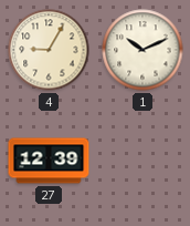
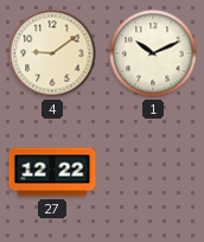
4: 9:05 -> 9:09
27: 12:39 -> 12:22
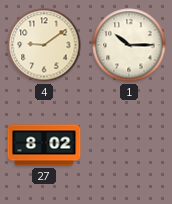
1: 10:11 -> 10:15
27: 12:22 -> 8:02
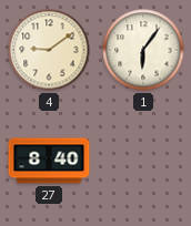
1: 10:15 -> 6:06
27: 8:02 -> 8:40
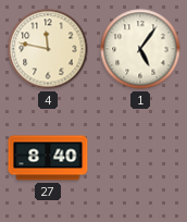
4: 9:09 -> 11:47
1: 6:06 -> 5:06
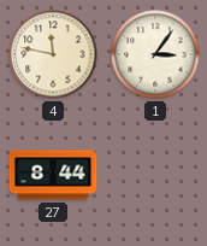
1: 5:06 -> 3:06
27: 8:40 -> 8:44
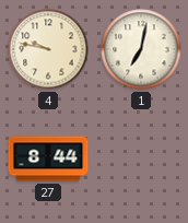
4: 11:47 -> 9:47
1: 3:06 -> 7:02
